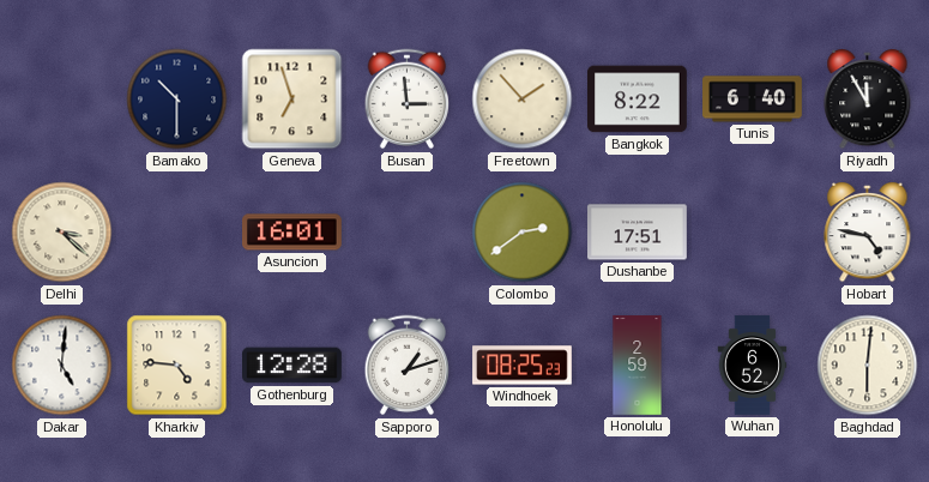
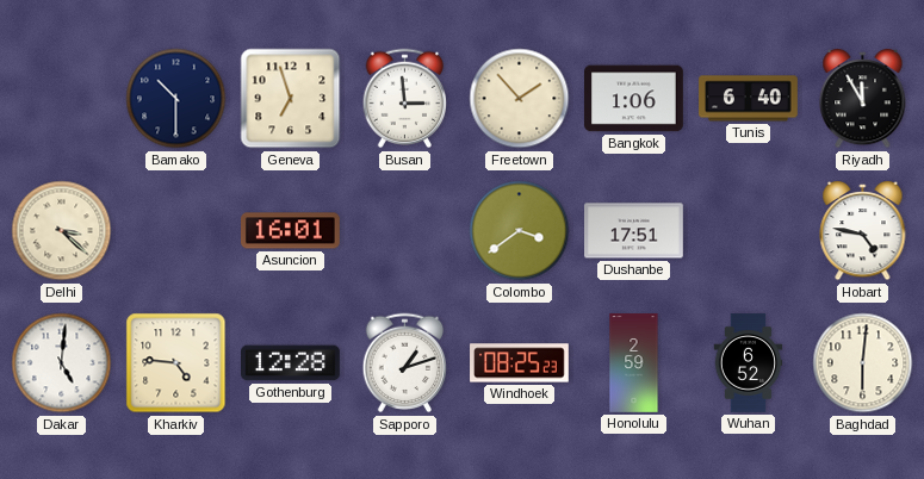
Bangkok: 8:22 -> 1:06
Colombo: 2:39 -> 3:39
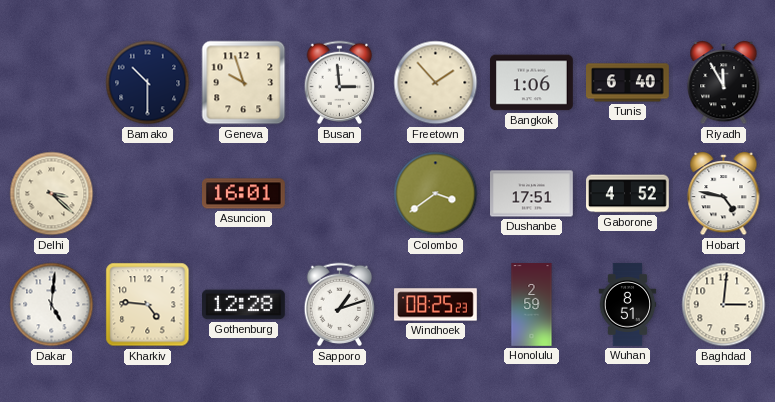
Geneva: 6:57 -> 9:57
Gaborone: none -> 4:52
Wuhan: 6:52 -> 8:51
Baghdad: 6:01 -> 3:01
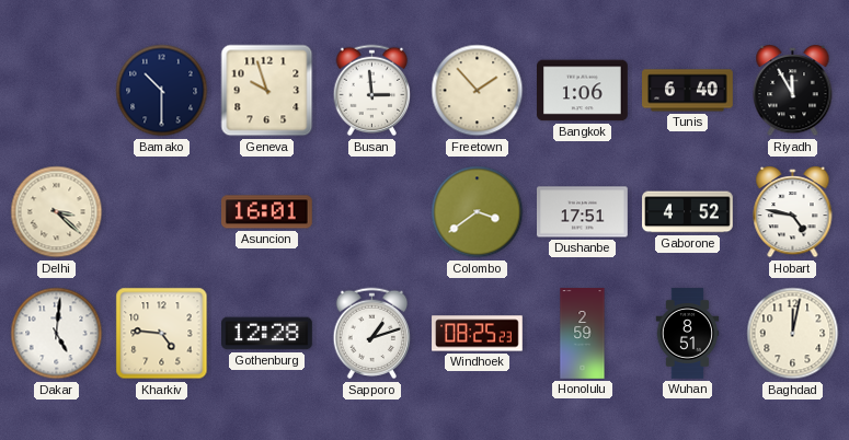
Baghdad: 3:01 -> 12:02
